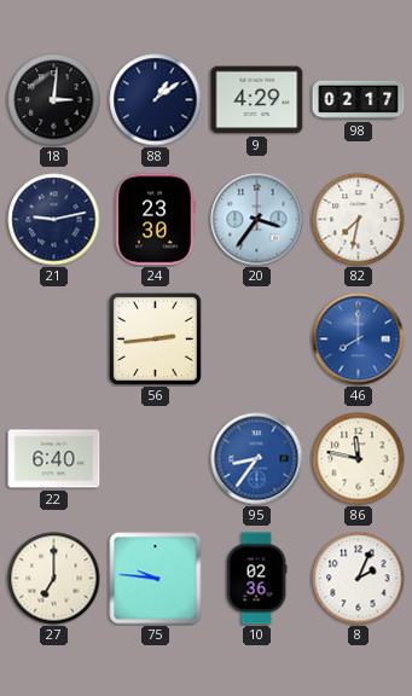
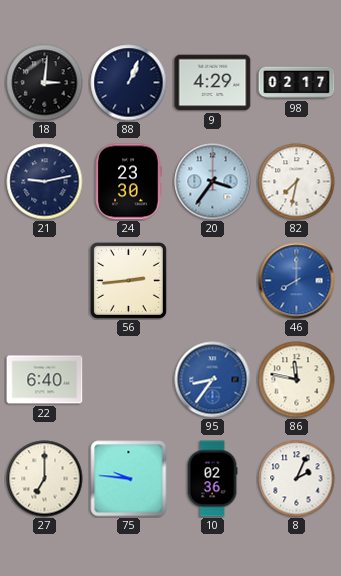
88: 1:09 -> 1:04
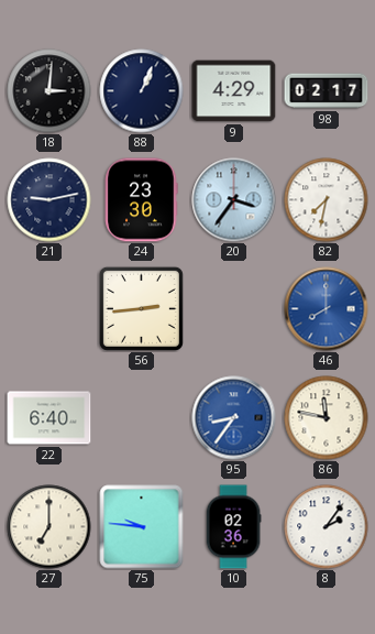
8: 2:04 -> 2:06
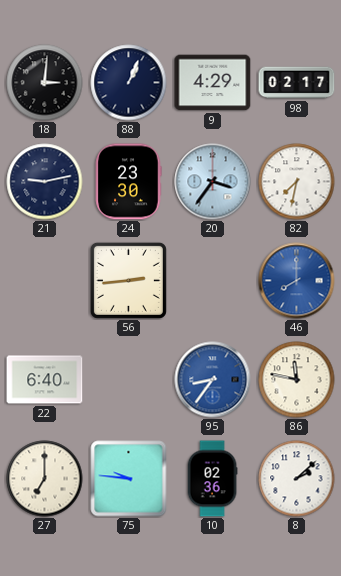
8: 2:06 -> 2:08
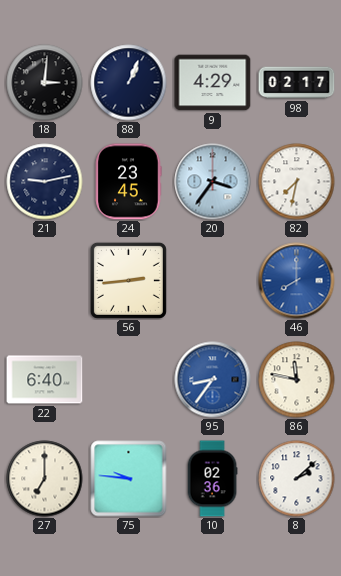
24: 23:30 -> 23:45
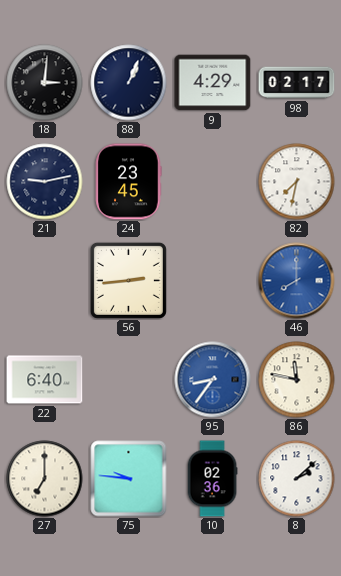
20: 3:36 -> none
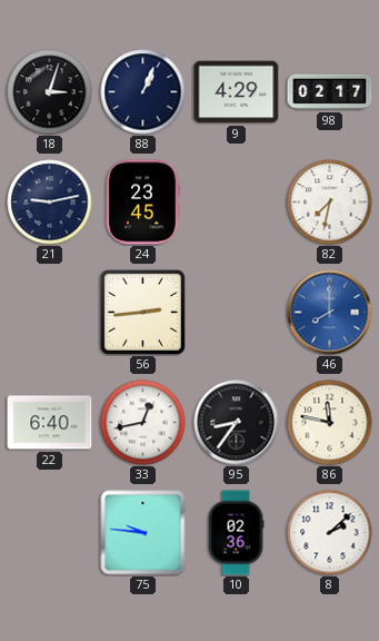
18: 3:01 -> 3:03
33: none -> 12:43
95 dial: blue -> black
27: 7:00 -> none
